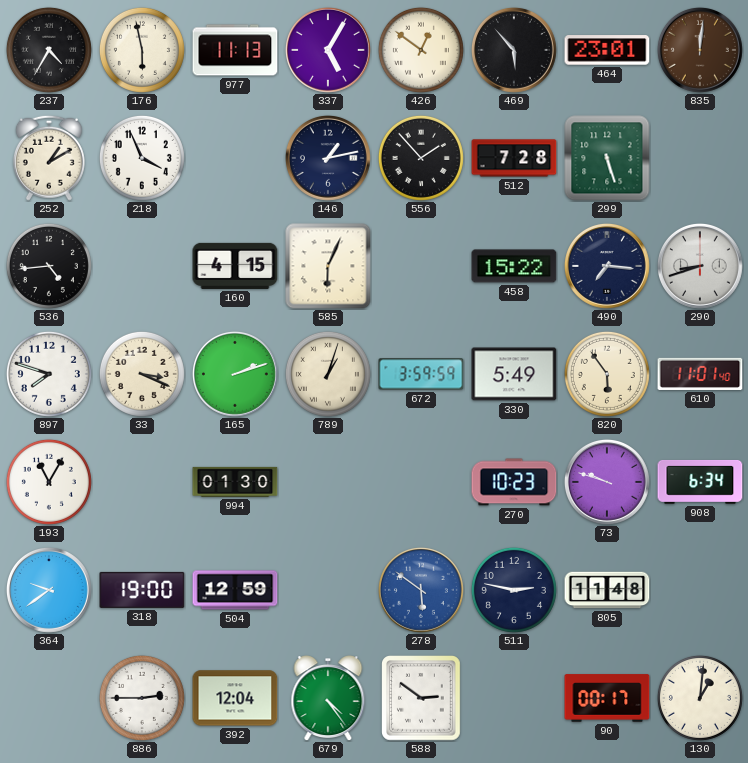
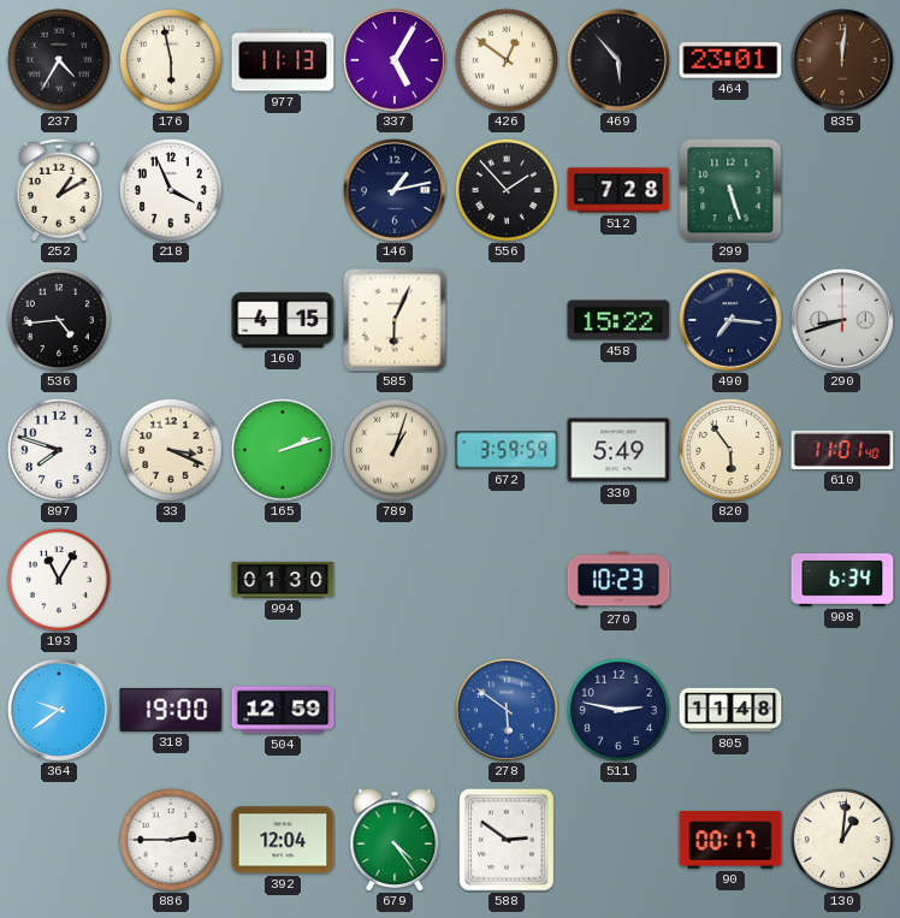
73: 9:48 -> none
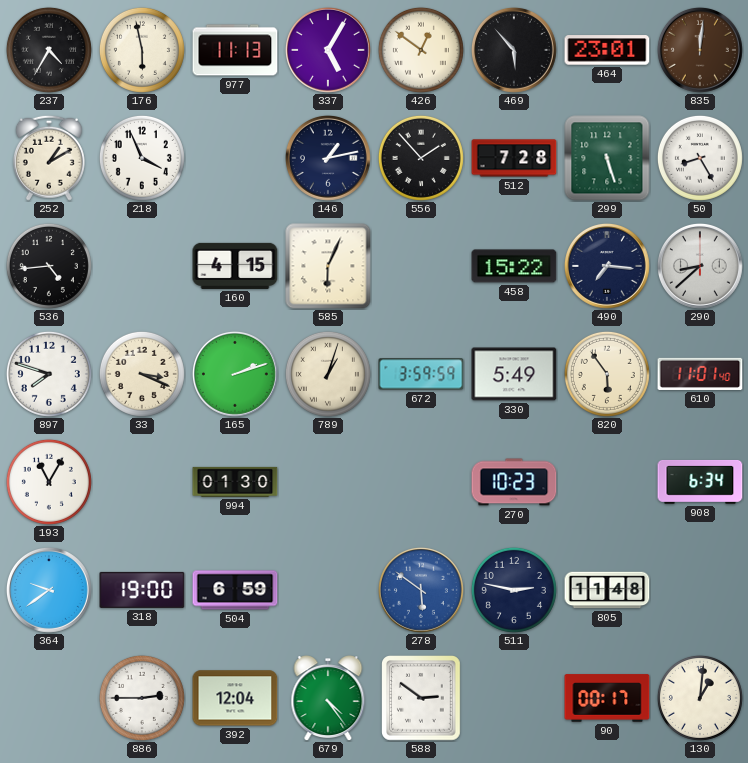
50: none -> 8:25
290: 8:42 -> 8:38
504: 12:59 -> 6:59
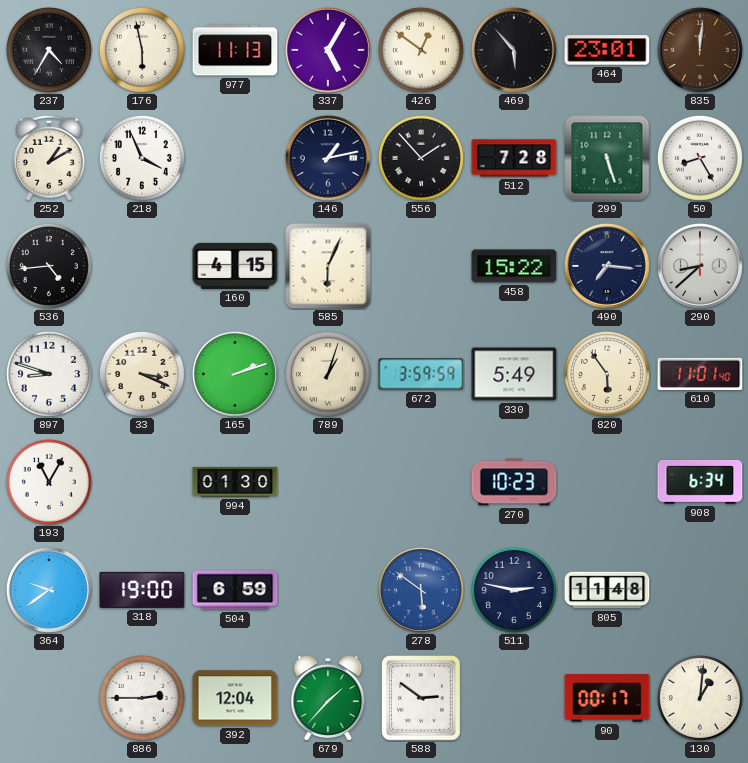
897: 7:48 -> 8:48
679: 4:24 -> 1:37
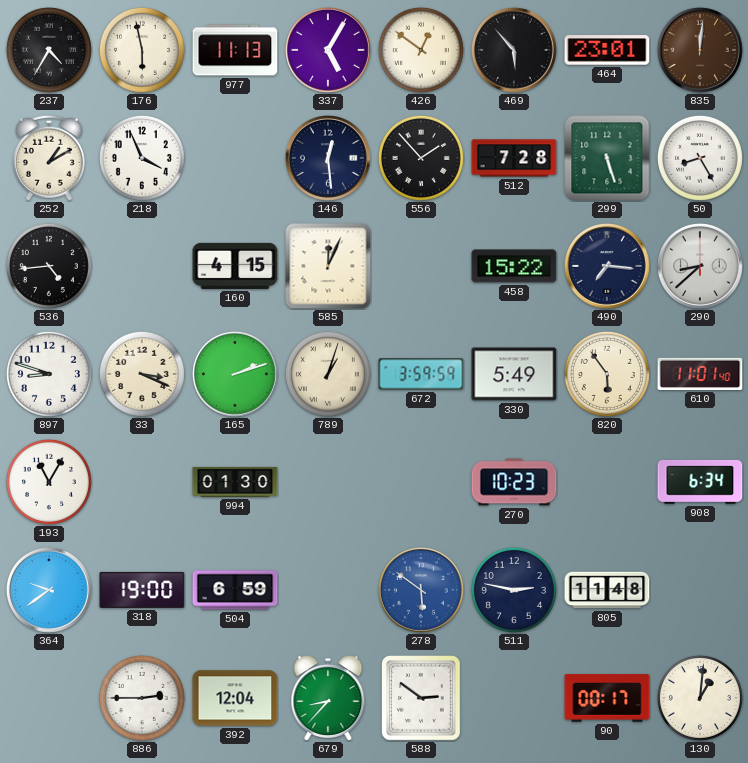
146: 1:13 -> 12:29
585: 6:04 -> 12:04
679: 1:37 -> 8:37
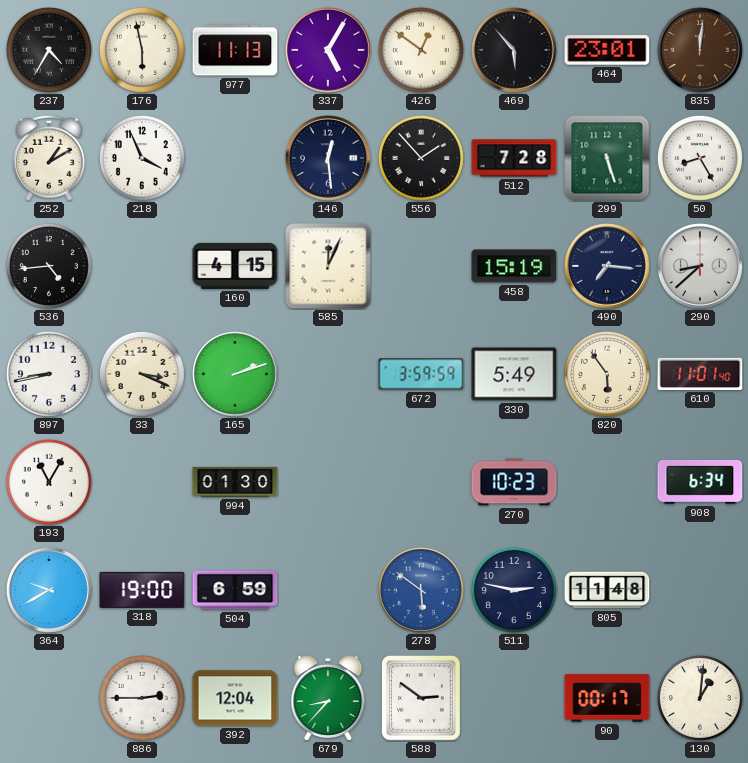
458: 15:22 -> 15:19
897: 8:48 -> 8:43
789: 1:03 -> none
364: 9:39 -> 9:40
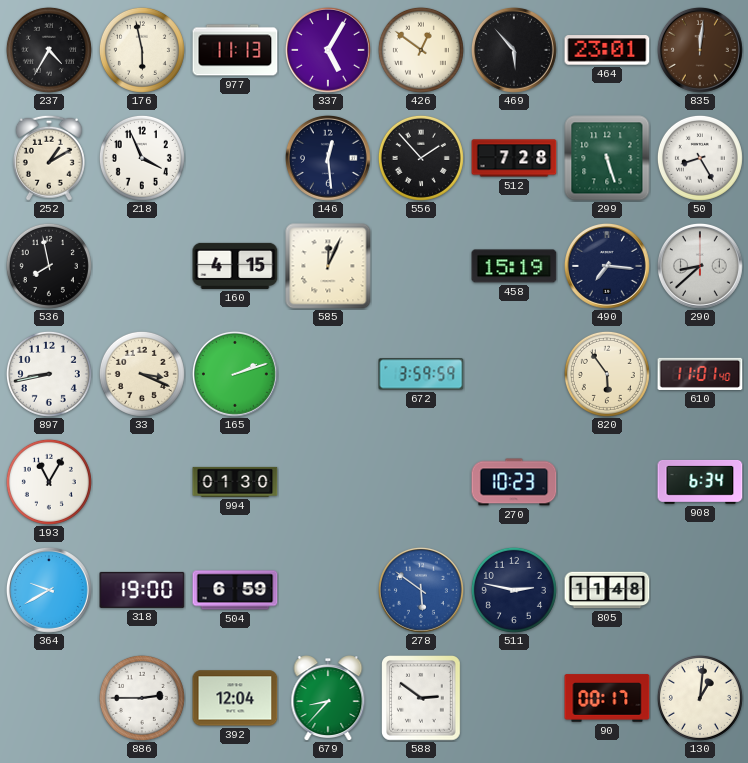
536: 4:44 -> 7:58
330: 5:49 -> none
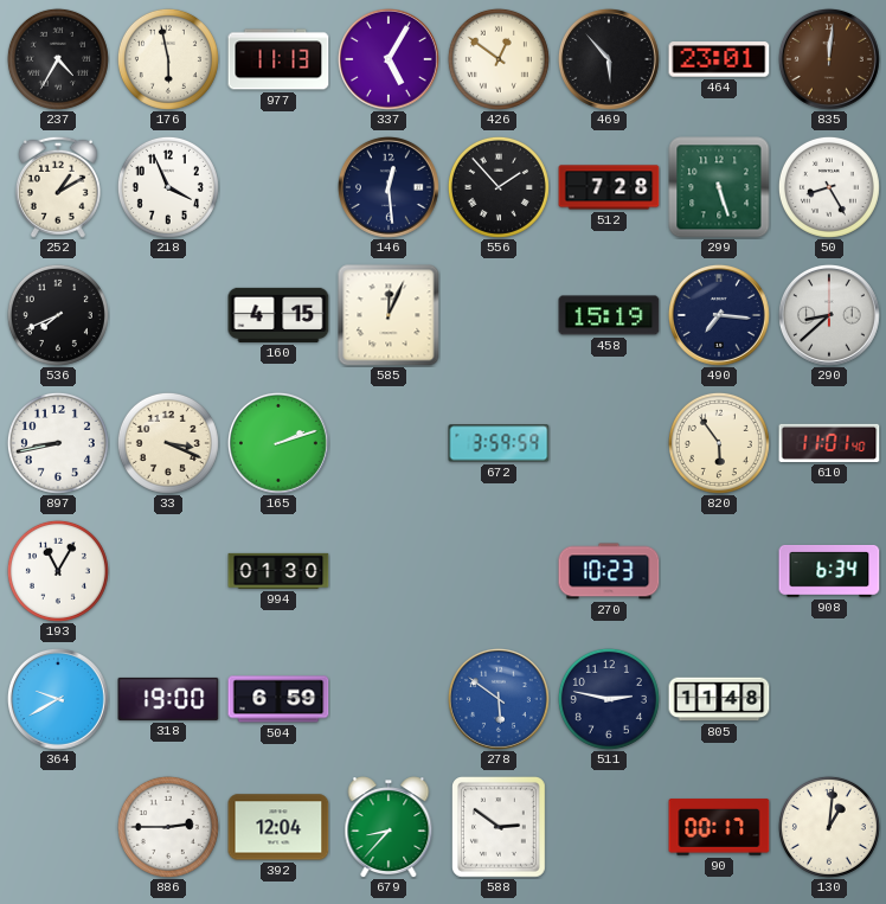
536: 7:58 -> 7:41
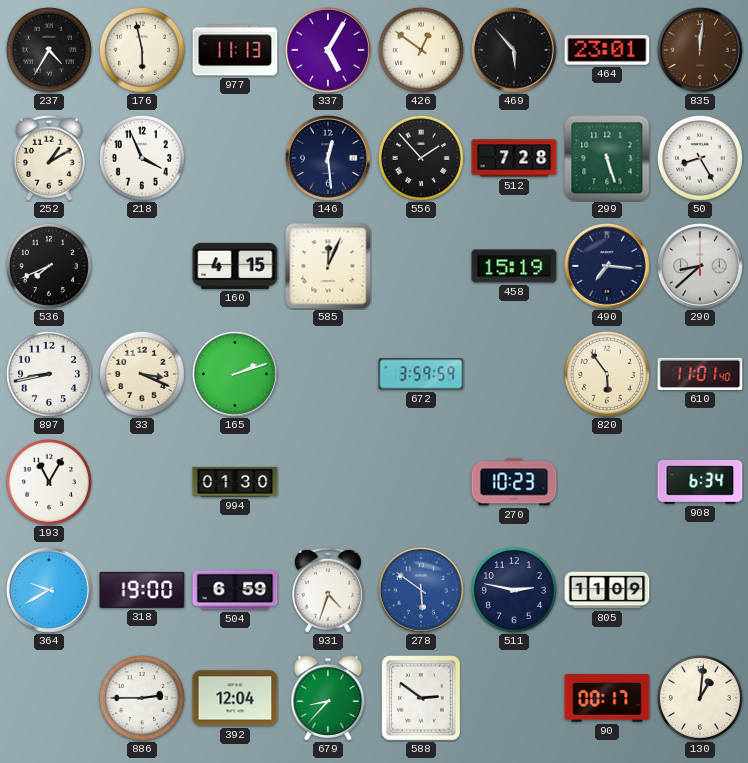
931: none -> 4:33
805: 11:48 -> 11:09
